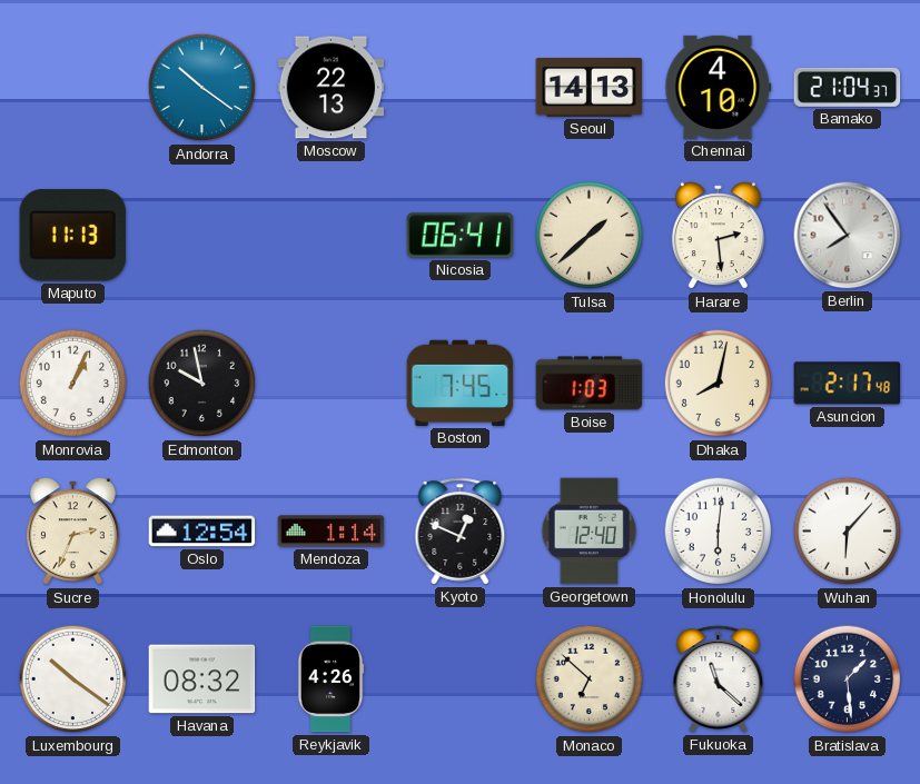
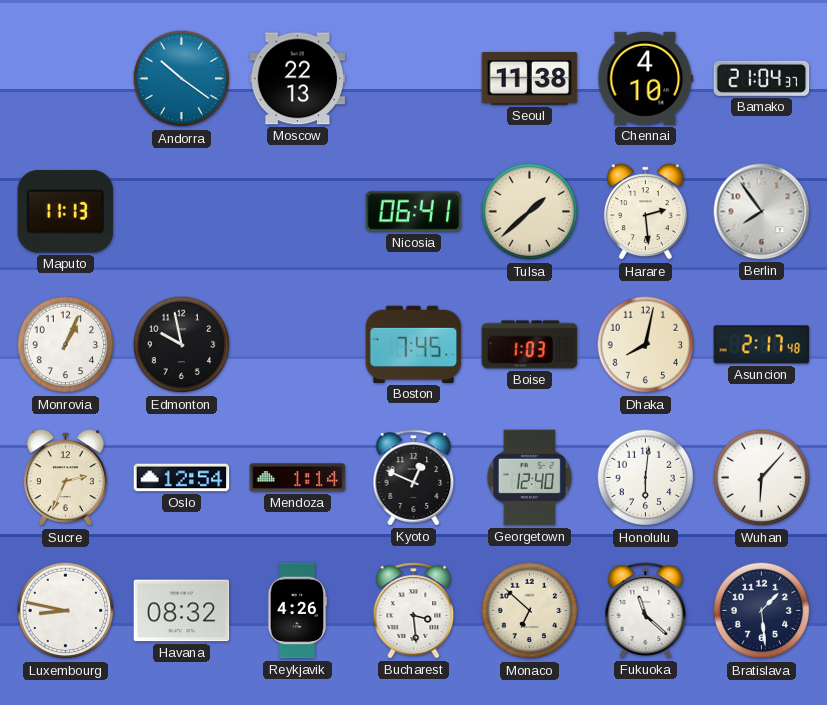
Seoul: 14:13 -> 11:38
Luxembourg: 10:21 -> 8:47
Bucharest: none -> 3:29
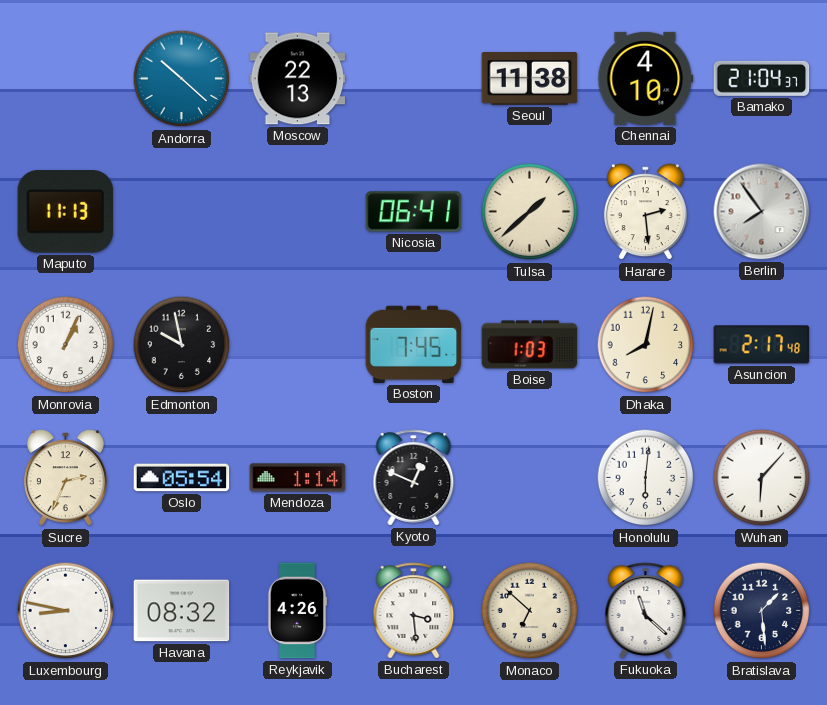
Andorra: 10:21 -> 10:22
Oslo: 12:54 -> 05:54
Georgetown: 12:40 -> none
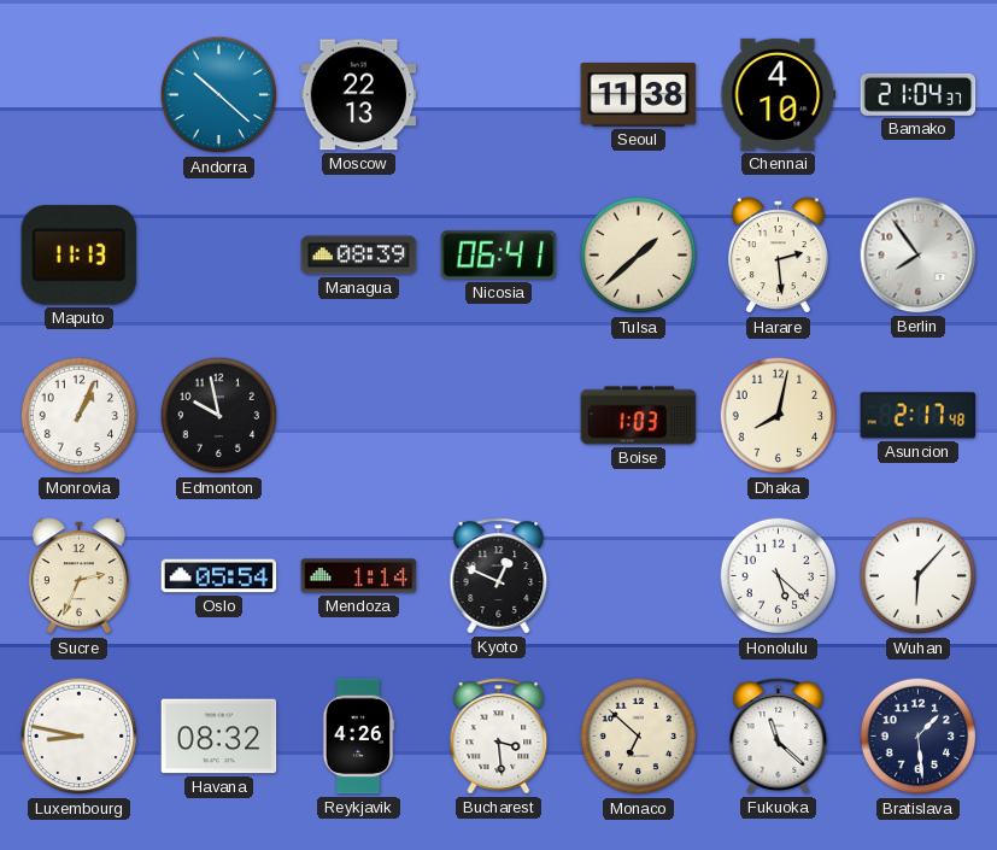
Managua: none -> 08:39
Boston: 7:45 -> none
Honolulu: 6:01 -> 5:22
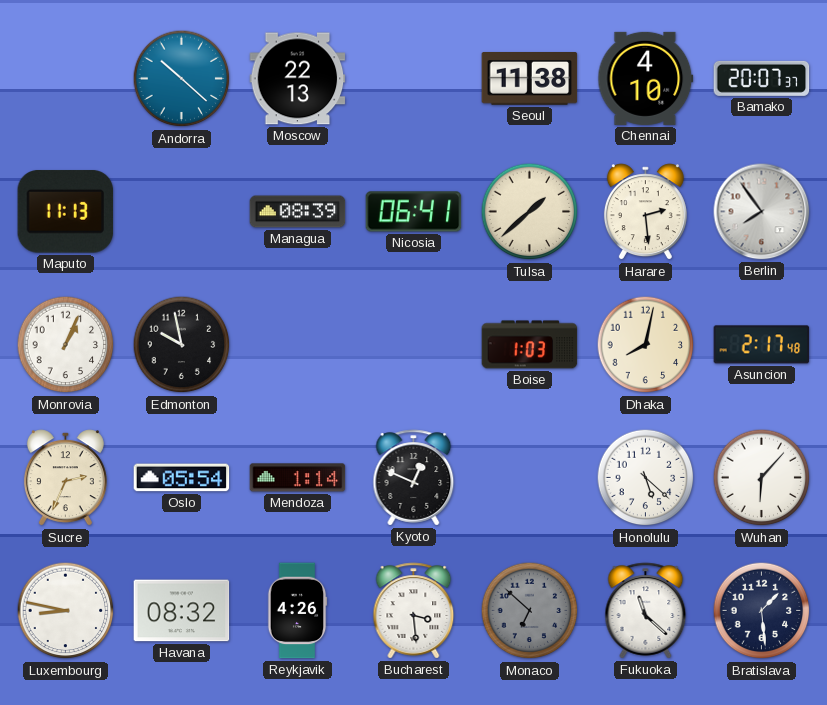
Bamako: 21:04 -> 20:07
Monaco dial: cream -> grey
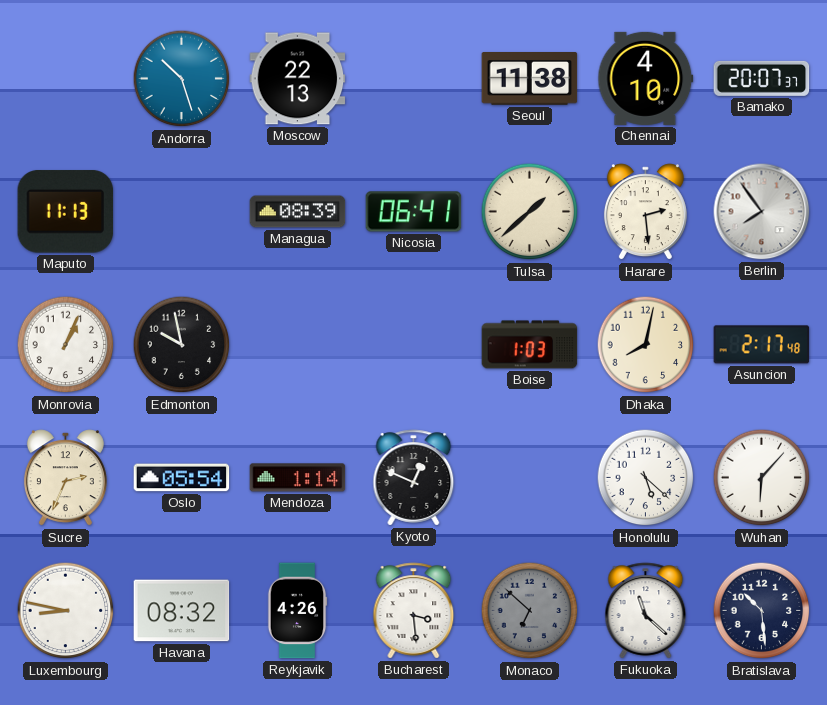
Andorra: 10:22 -> 10:27
Bratislava: 1:29 -> 10:29
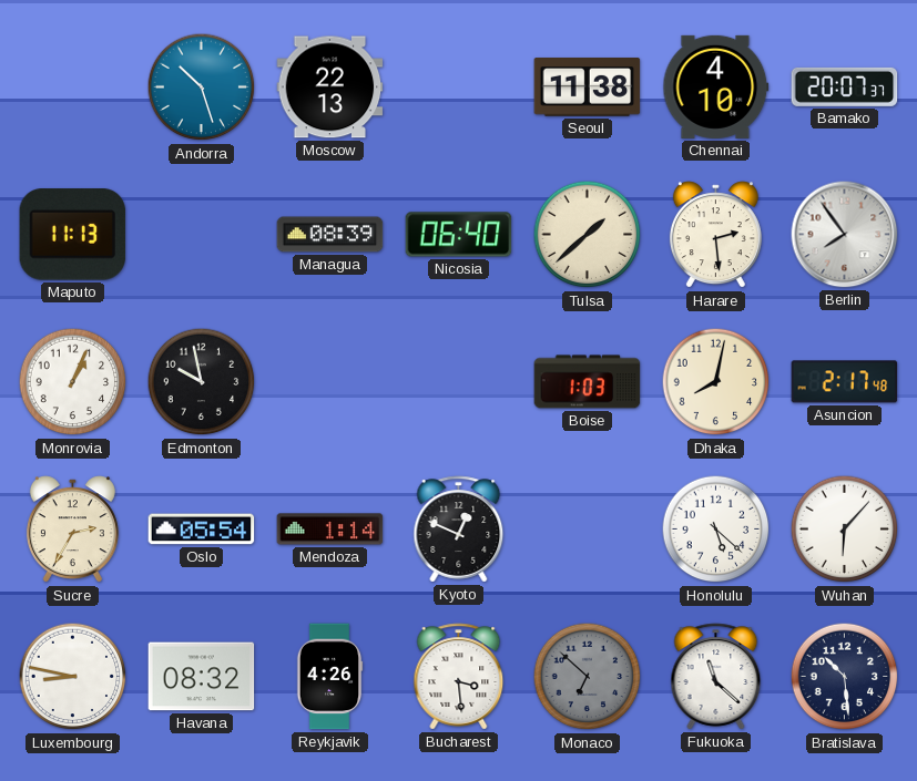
Nicosia: 06:41 -> 06:40
Sucre: 2:34 -> 2:35
